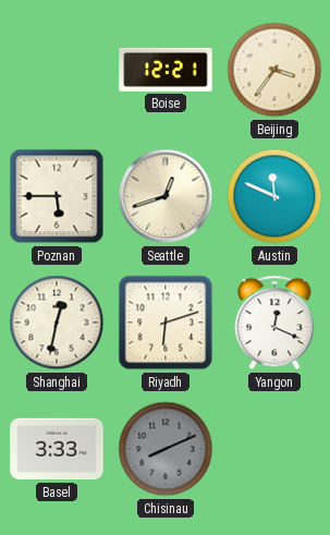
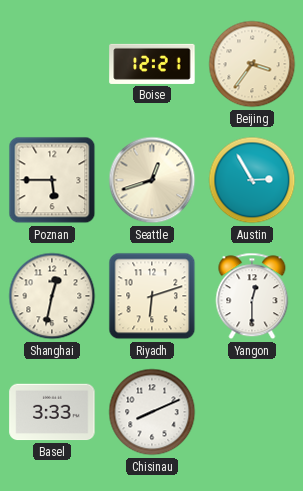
Austin: 11:49 -> 2:55
Yangon: 12:19 -> 12:30
Chisinau dial: grey -> white
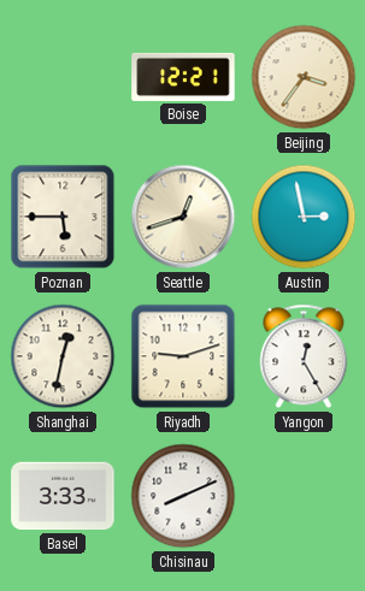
Austin: 2:55 -> 2:58
Riyadh: 6:12 -> 9:12
Yangon: 12:30 -> 12:25
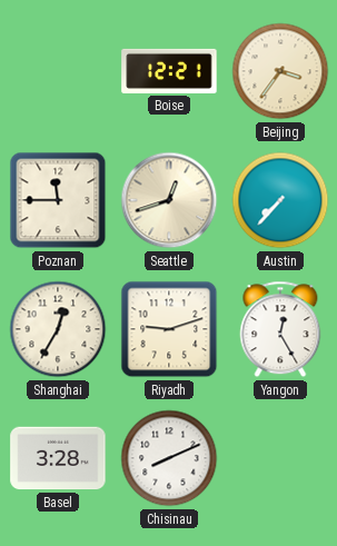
Poznan: 5:45 -> 11:45
Austin: 2:58 -> 7:37
Shanghai: 12:32 -> 12:35
Basel: 3:33 -> 3:28
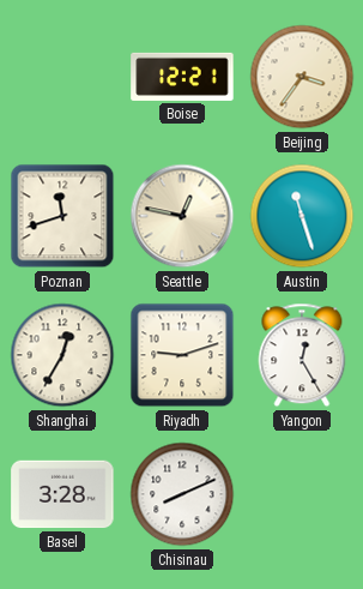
Poznan: 11:45 -> 11:42
Seattle: 12:42 -> 12:47
Austin: 7:37 -> 11:27
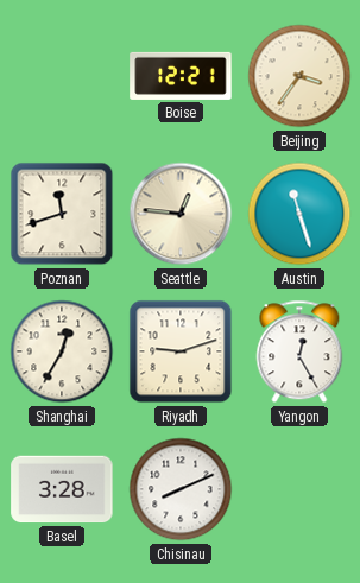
Seattle: 12:47 -> 12:46
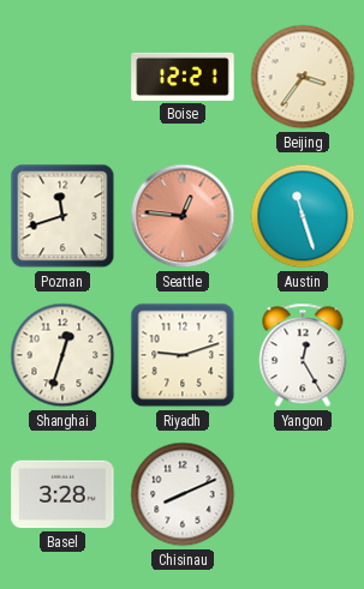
Seattle dial: cream -> salmon
Shanghai: 12:35 -> 12:33
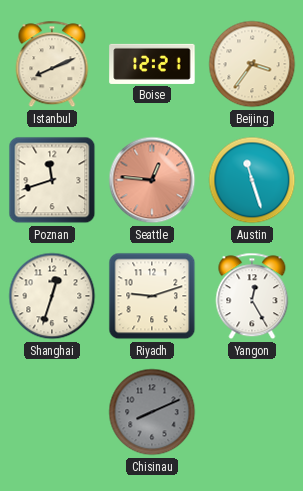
Istanbul: none -> 8:11
Basel: 3:28 -> none
Chisinau dial: white -> grey
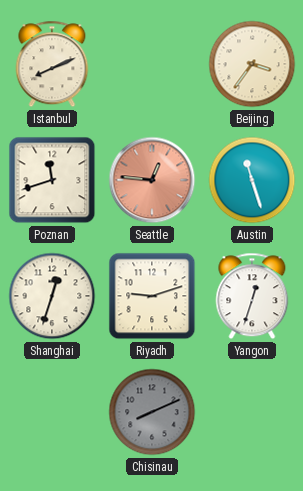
Boise: 12:21 -> none
Yangon: 12:25 -> 12:33
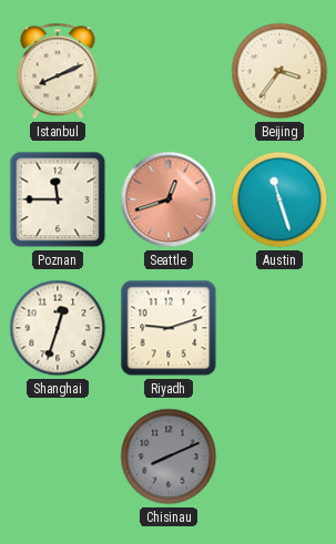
Poznan: 11:42 -> 11:45
Seattle: 12:46 -> 12:42
Yangon: 12:33 -> none
